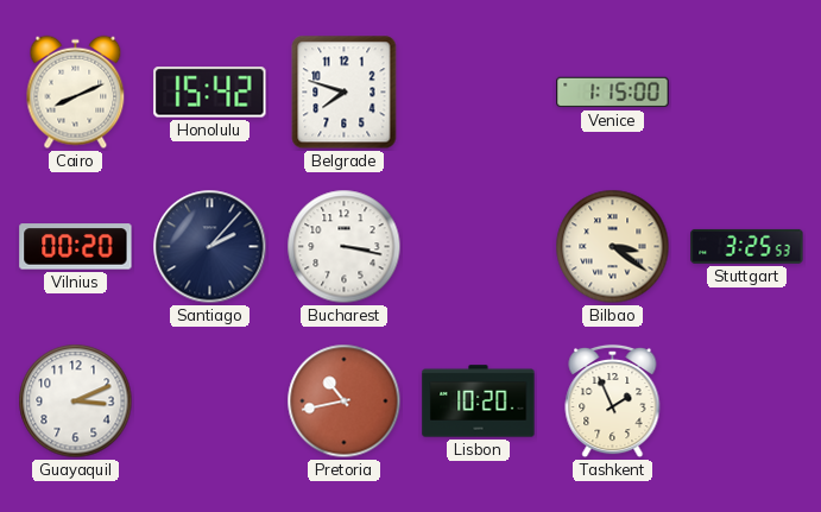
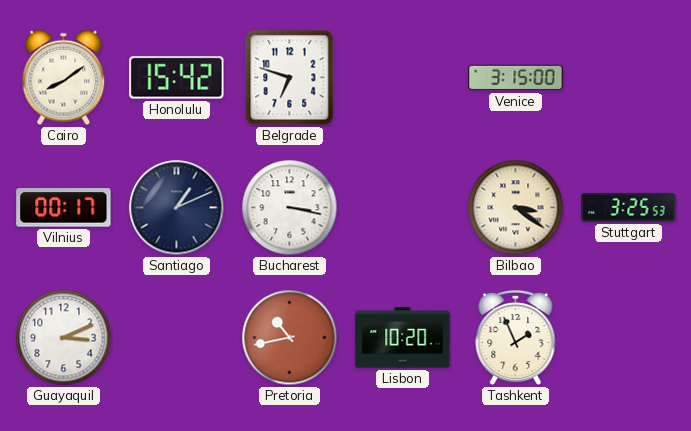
Cairo: 8:11 -> 8:09
Belgrade: 7:48 -> 6:48
Venice: 1:15 -> 3:15
Vilnius: 00:20 -> 00:17
Santiago: 2:07 -> 1:11
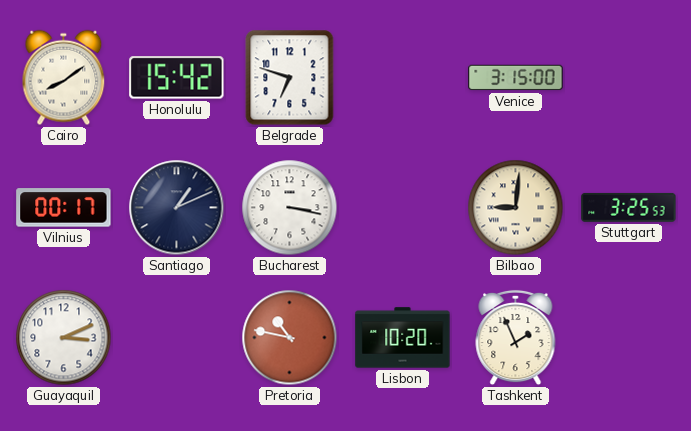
Bilbao: 3:21 -> 9:01
Pretoria: 10:43 -> 10:47
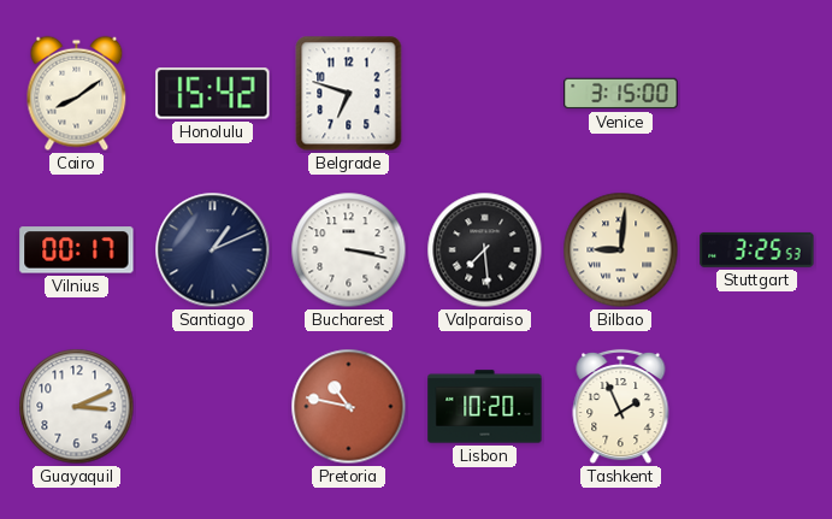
Valparaiso: none -> 7:29
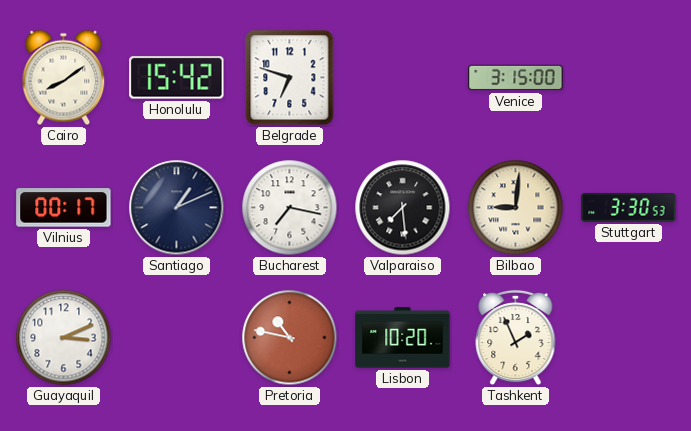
Bucharest: 3:17 -> 7:17
Stuttgart: 3:25 -> 3:30
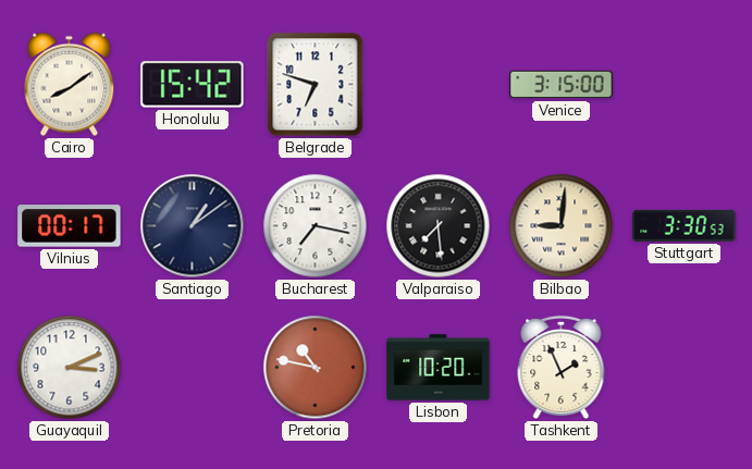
Santiago: 1:11 -> 1:09
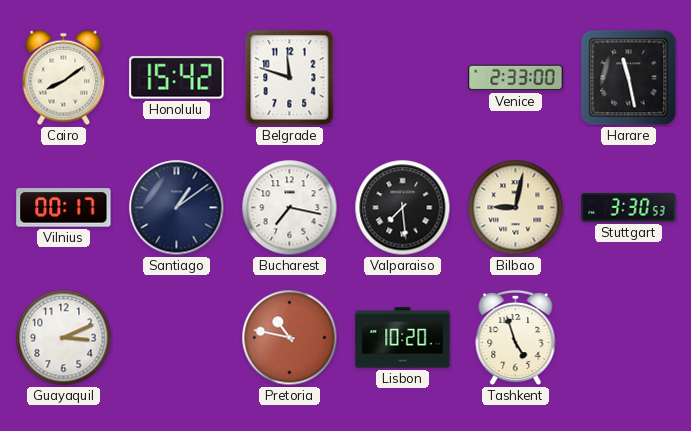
Belgrade: 6:48 -> 11:48
Venice: 3:15 -> 2:33
Harare: none -> 11:28
Bilbao: 9:01 -> 9:02
Tashkent: 1:56 -> 4:57
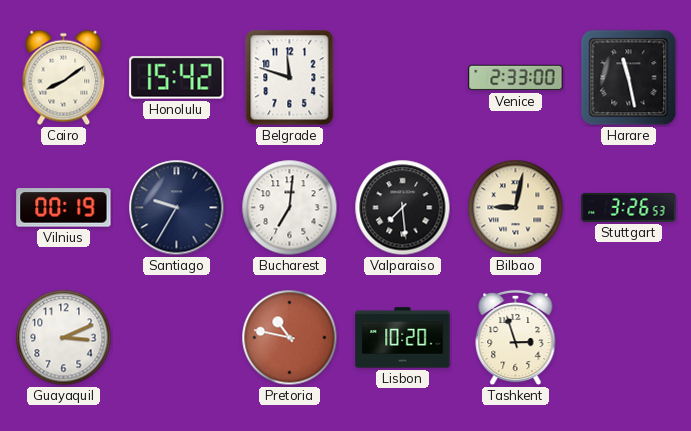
Vilnius: 00:17 -> 00:19
Santiago: 1:09 -> 9:35
Bucharest: 7:17 -> 7:01
Stuttgart: 3:30 -> 3:26
Tashkent: 4:57 -> 2:57
